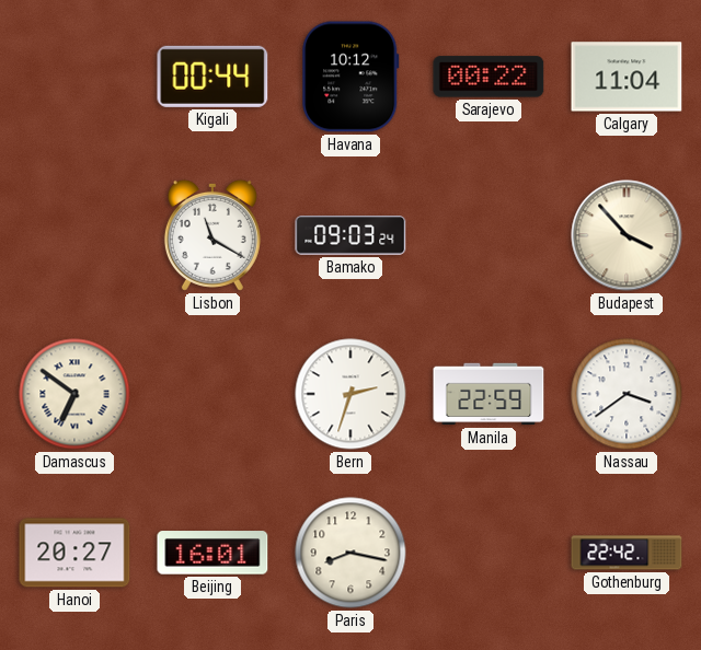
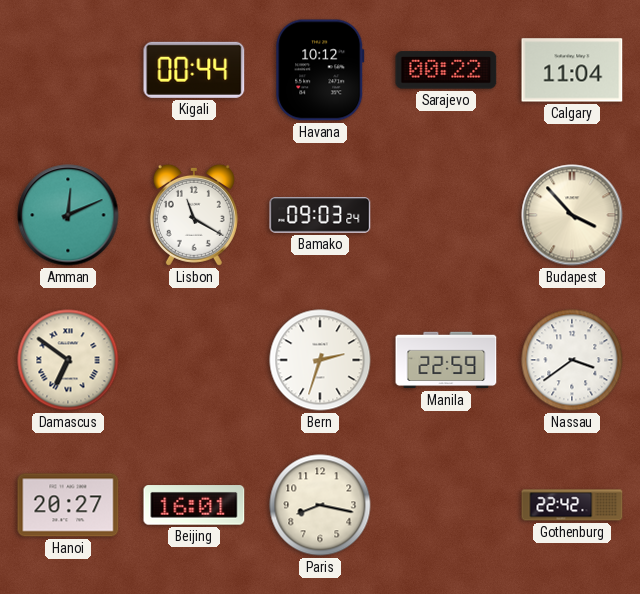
Amman: none -> 12:11
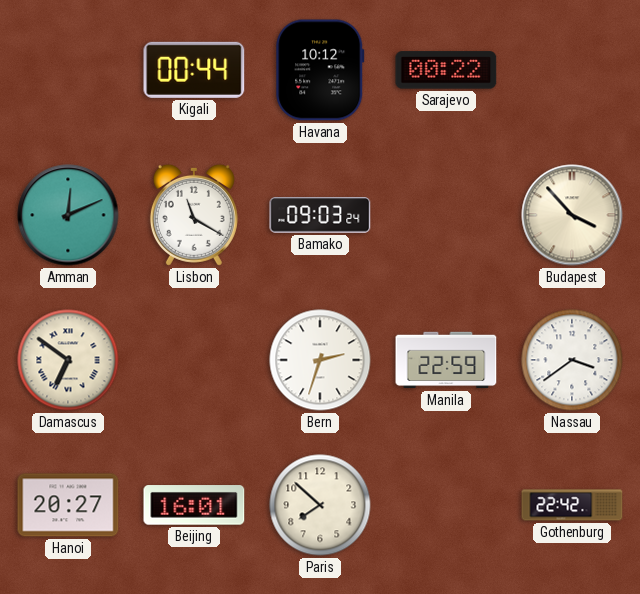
Calgary: 11:04 -> none
Paris: 8:17 -> 7:52
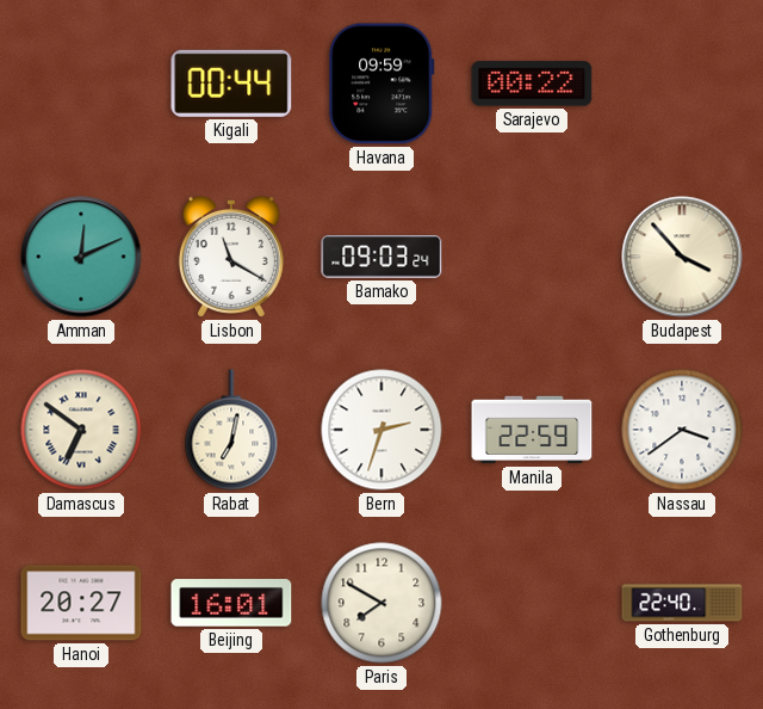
Havana: 10:12 -> 09:59
Rabat: none -> 7:02
Paris: 7:52 -> 7:50
Gothenburg: 22:42 -> 22:40
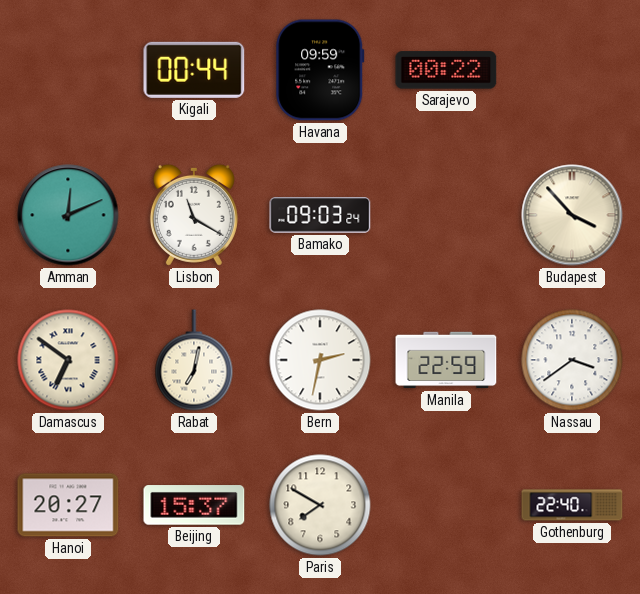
Bern: 2:33 -> 2:32
Beijing: 16:01 -> 15:37
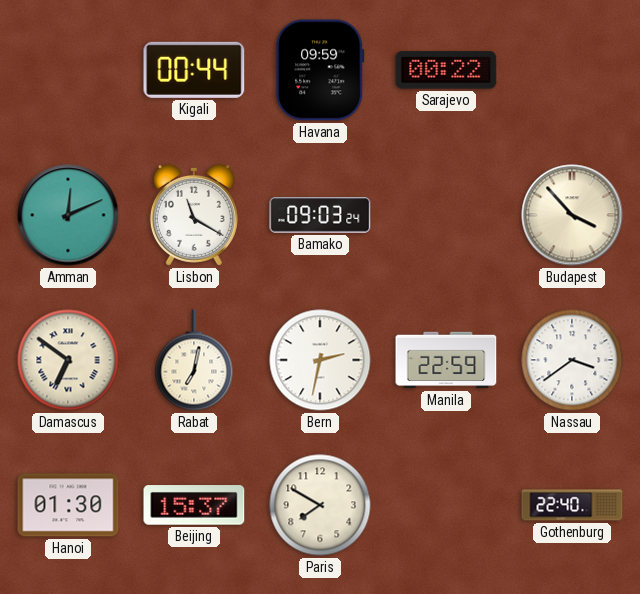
Hanoi: 20:27 -> 01:30
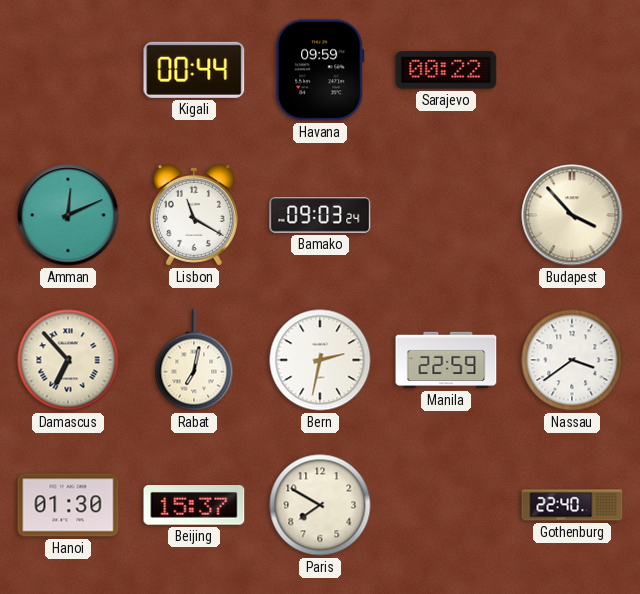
Damascus: 6:51 -> 6:53
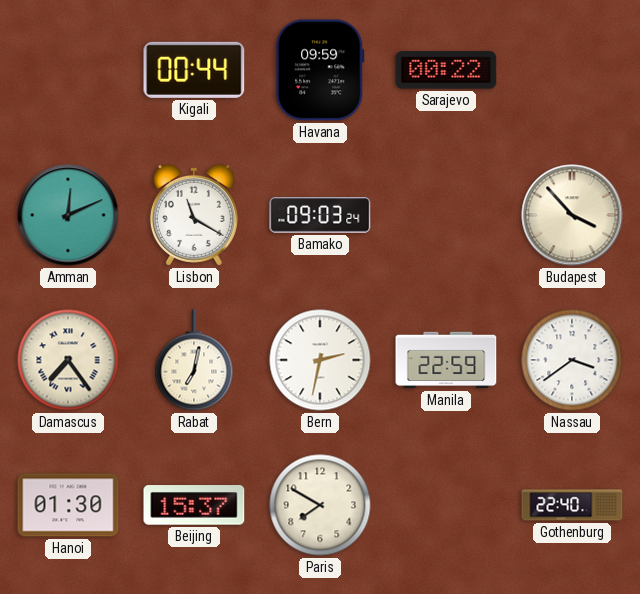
Damascus: 6:53 -> 7:24
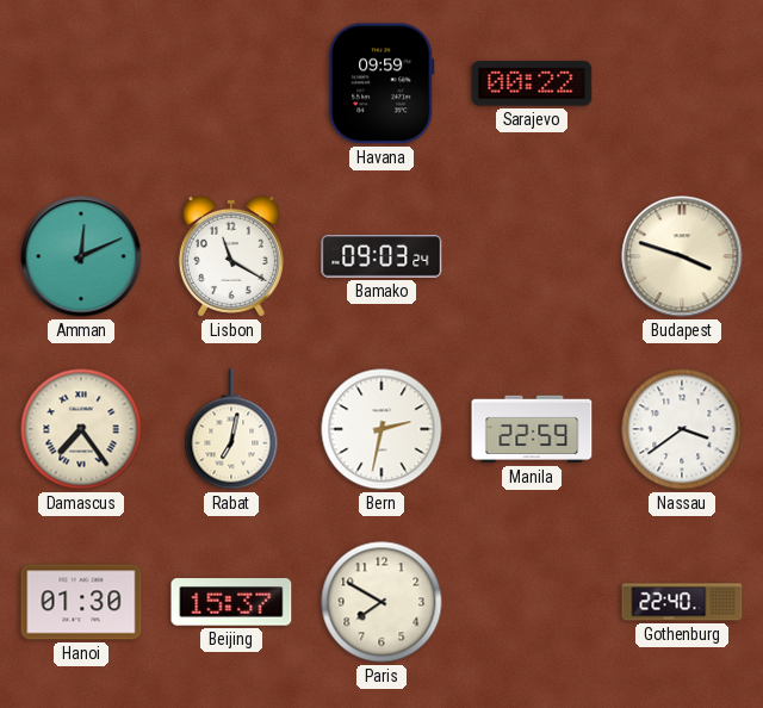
Kigali: 00:44 -> none
Budapest: 3:53 -> 3:48
